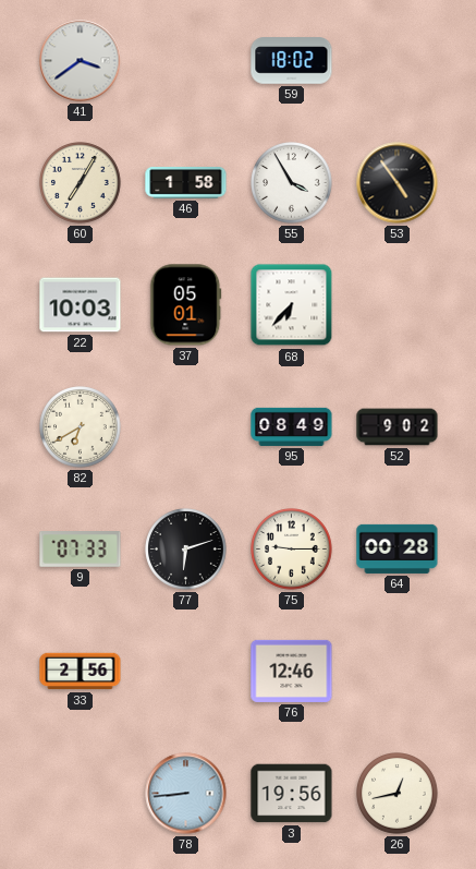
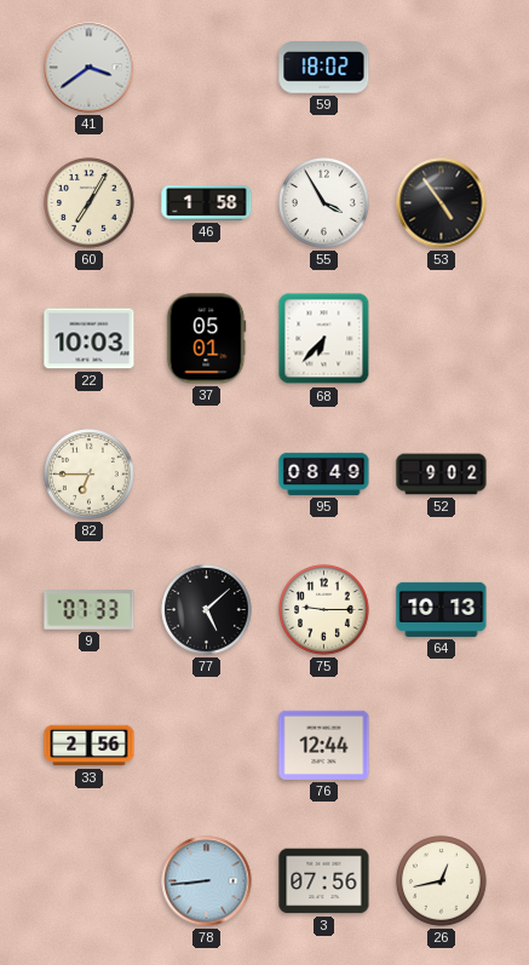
82: 6:40 -> 6:45
77: 6:12 -> 5:08
64: 00:28 -> 10:13
76: 12:46 -> 12:44
3: 19:56 -> 07:56
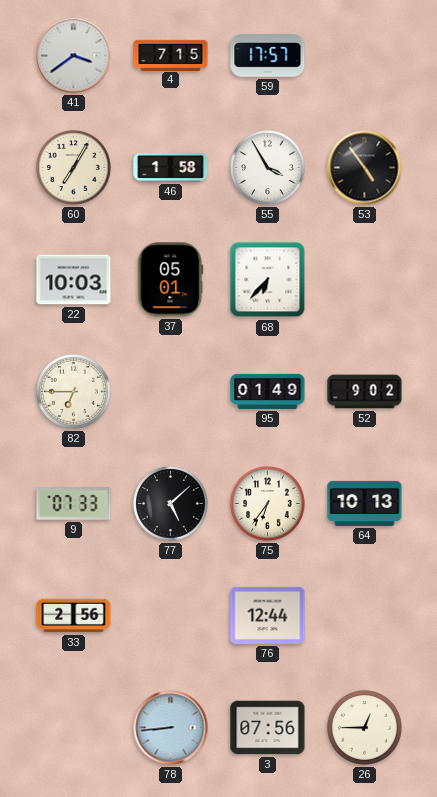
4: none -> 7:15
59: 18:02 -> 17:57
95: 08:49 -> 01:49
75: 9:15 -> 6:36
26: 12:43 -> 12:45
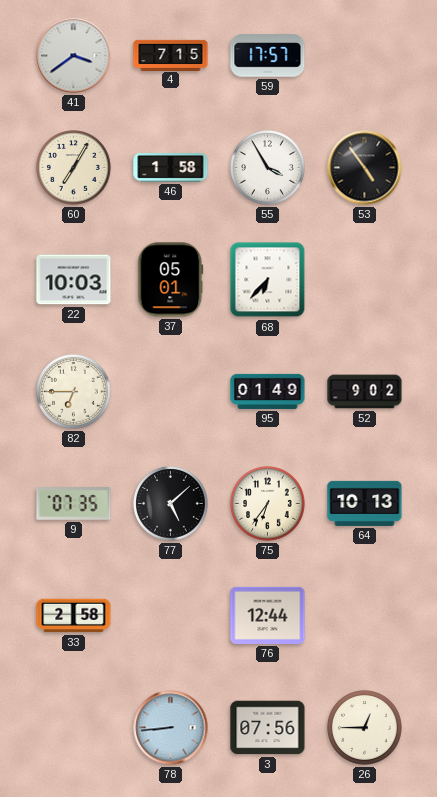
9: 07:33 -> 07:35
33: 2:56 -> 2:58
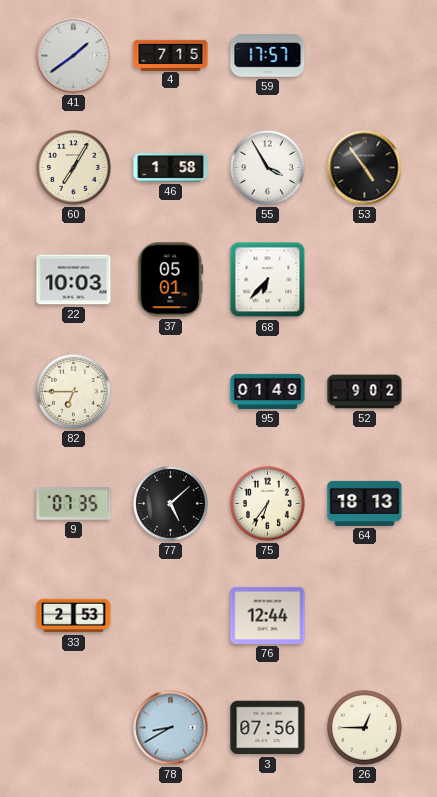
41: 3:39 -> 1:39
64: 10:13 -> 18:13
33: 2:58 -> 2:53
78: 8:44 -> 8:40
